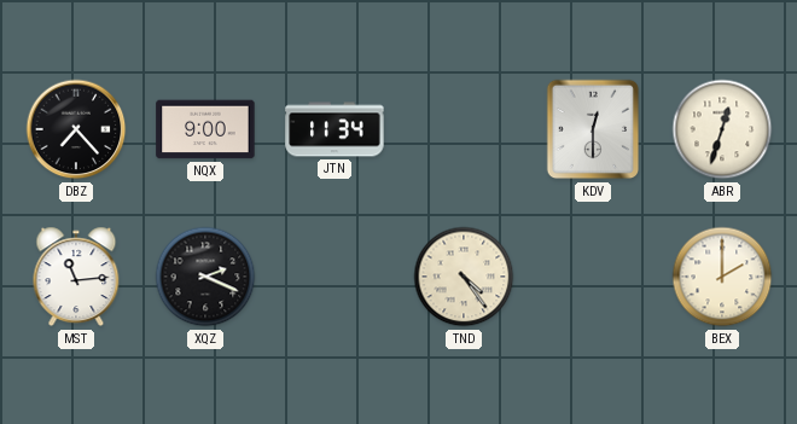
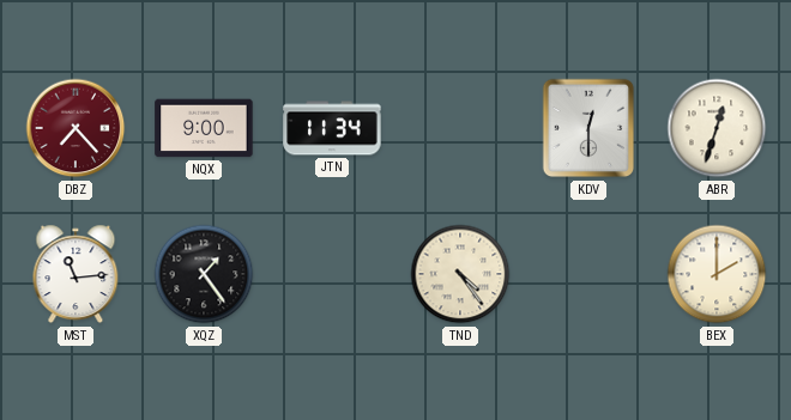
DBZ dial: black -> burgundy
XQZ: 2:19 -> 1:24
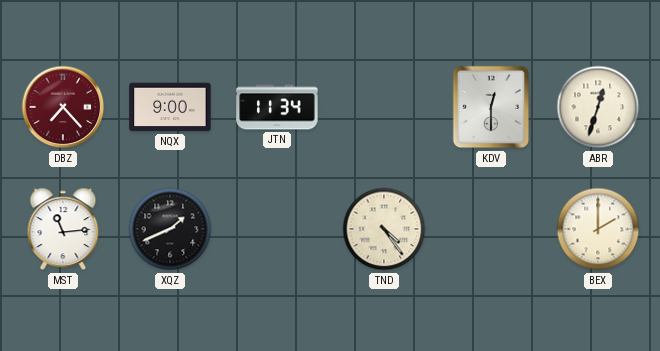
XQZ: 1:24 -> 1:41
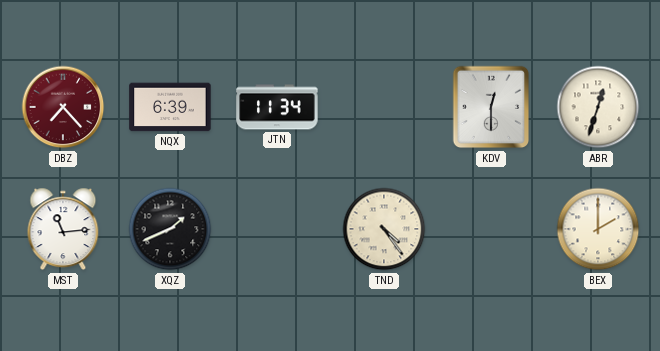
NQX: 9:00 -> 6:39
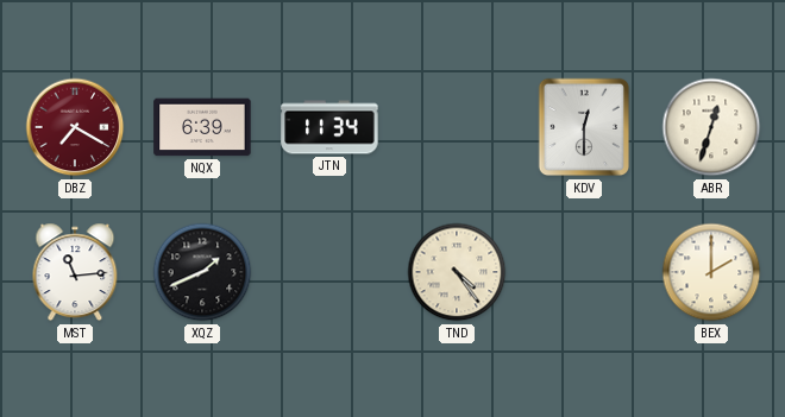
DBZ: 7:23 -> 7:20
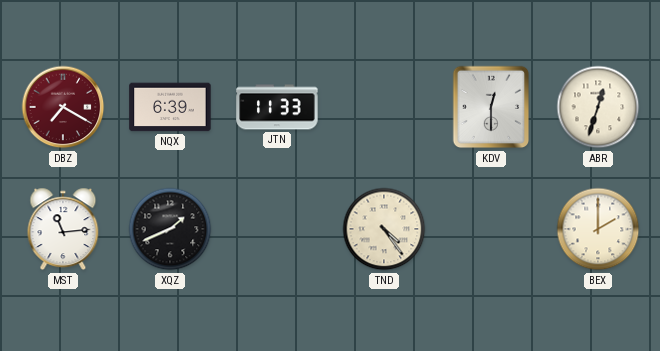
JTN: 11:34 -> 11:33
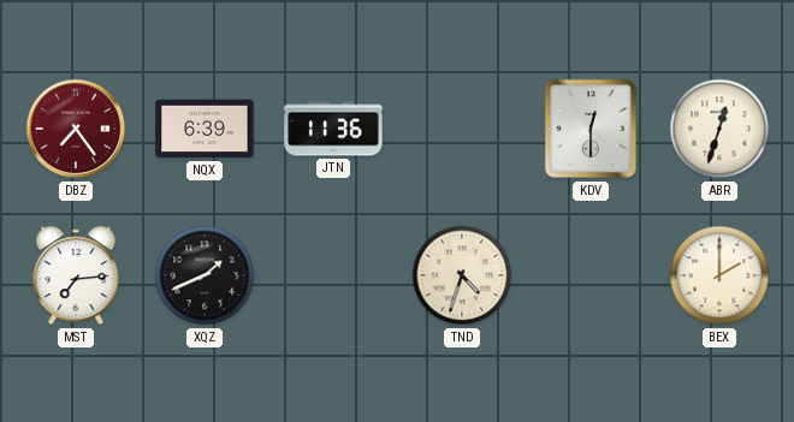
DBZ: 7:20 -> 7:24
JTN: 11:33 -> 11:36
MST: 11:14 -> 7:14
TND: 4:24 -> 4:33
